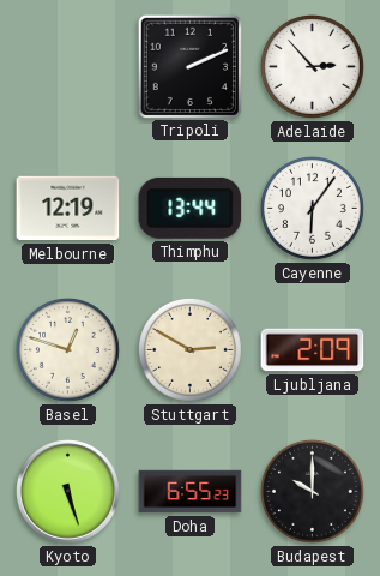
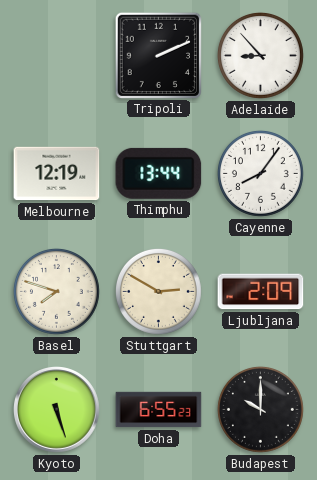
Adelaide: 2:53 -> 8:53
Cayenne: 6:06 -> 8:06
Basel: 12:48 -> 7:48
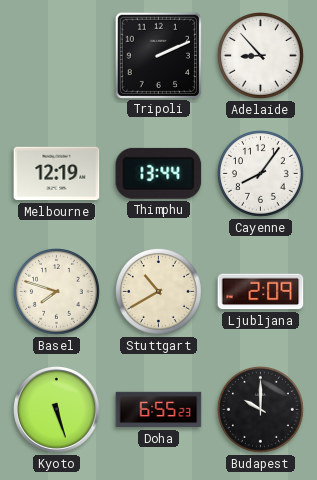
Stuttgart: 2:50 -> 10:40
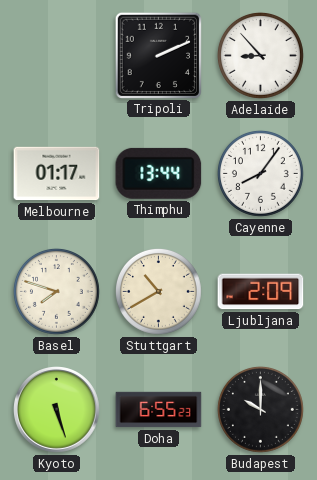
Melbourne: 12:19 -> 01:17
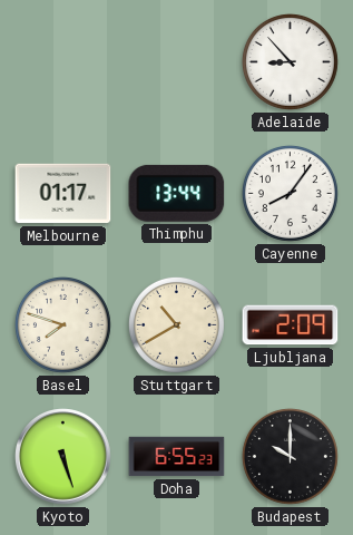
Tripoli: 2:11 -> none
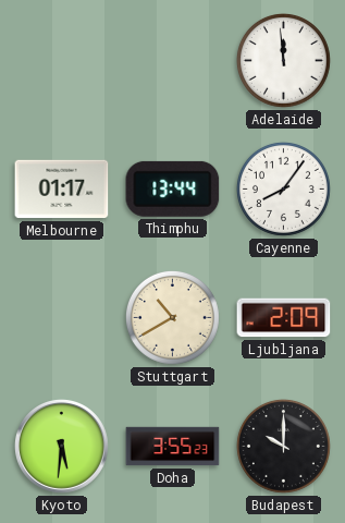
Adelaide: 8:53 -> 11:59
Basel: 7:48 -> none
Kyoto: 5:27 -> 5:31
Doha: 6:55 -> 3:55
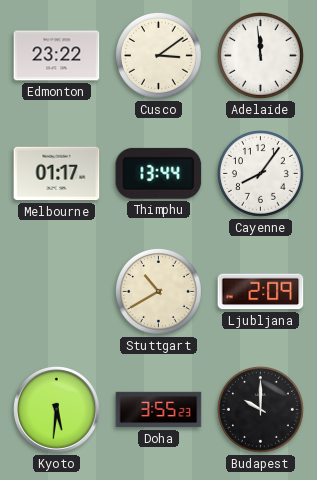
Edmonton: none -> 23:22
Cusco: none -> 3:09
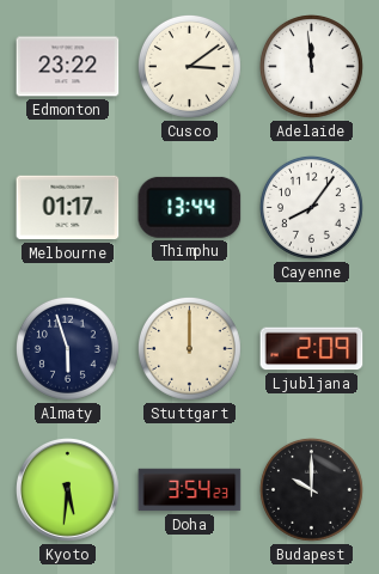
Almaty: none -> 5:57
Stuttgart: 10:40 -> 12:00
Doha: 3:55 -> 3:54
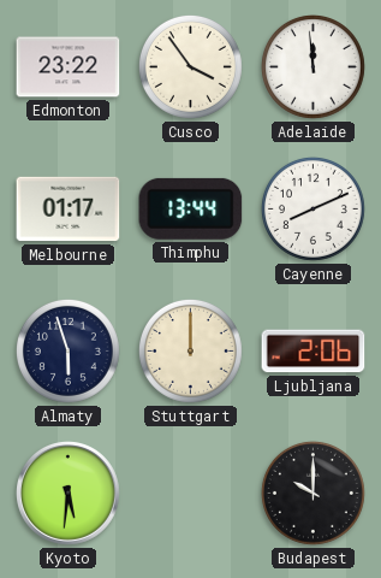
Cusco: 3:09 -> 3:54
Cayenne: 8:06 -> 8:11
Ljubljana: 2:09 -> 2:06
Doha: 3:54 -> none
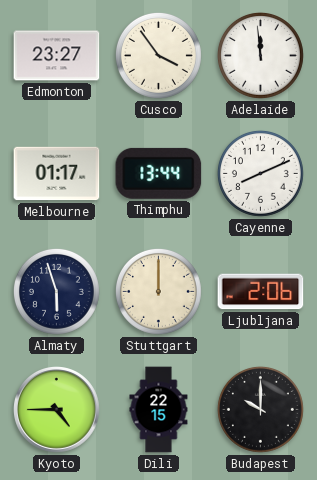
Edmonton: 23:22 -> 23:27
Kyoto: 5:31 -> 4:45
Dili: none -> 22:15
